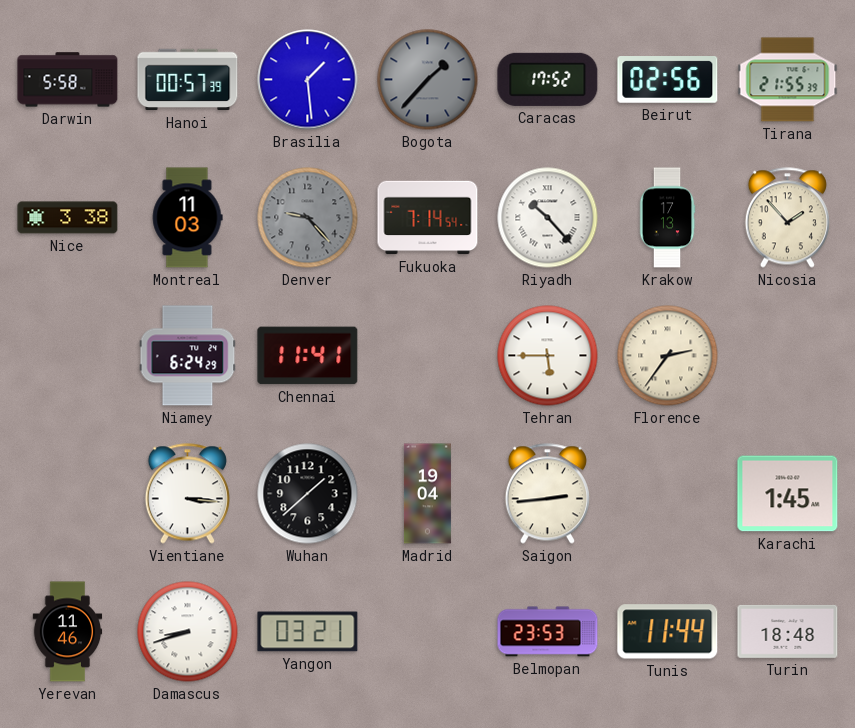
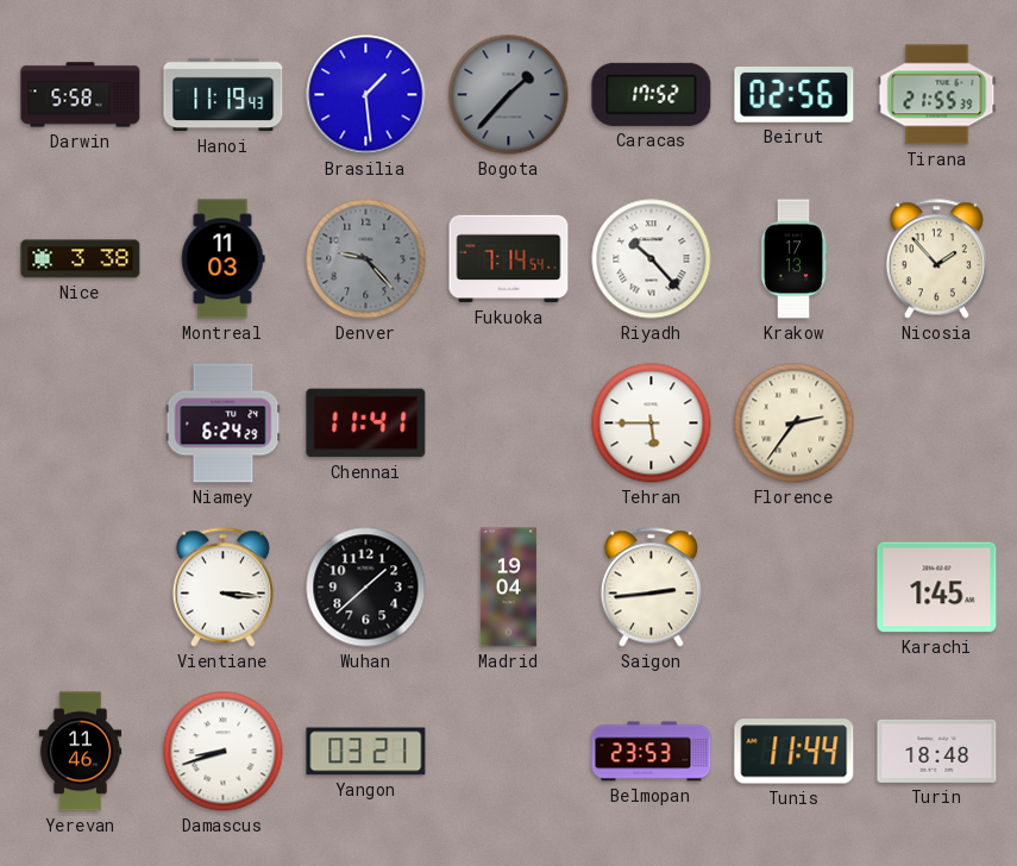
Hanoi: 00:57 -> 11:19
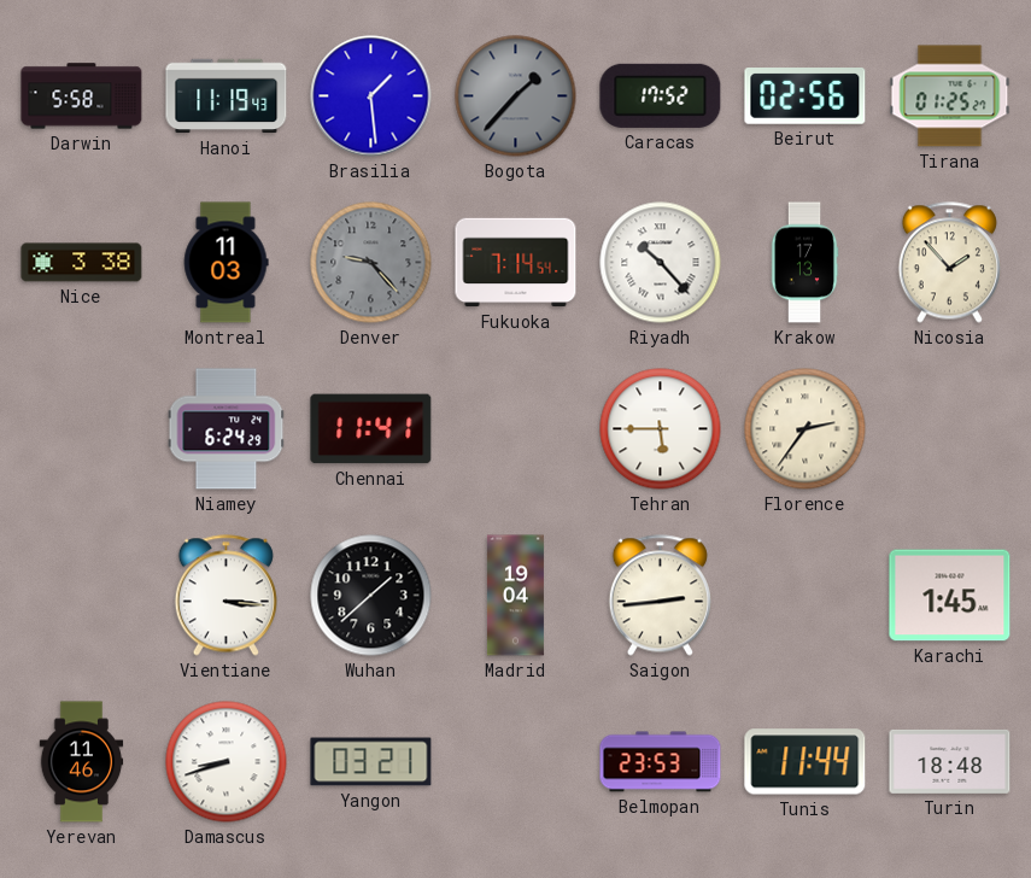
Tirana: 21:55 -> 01:25
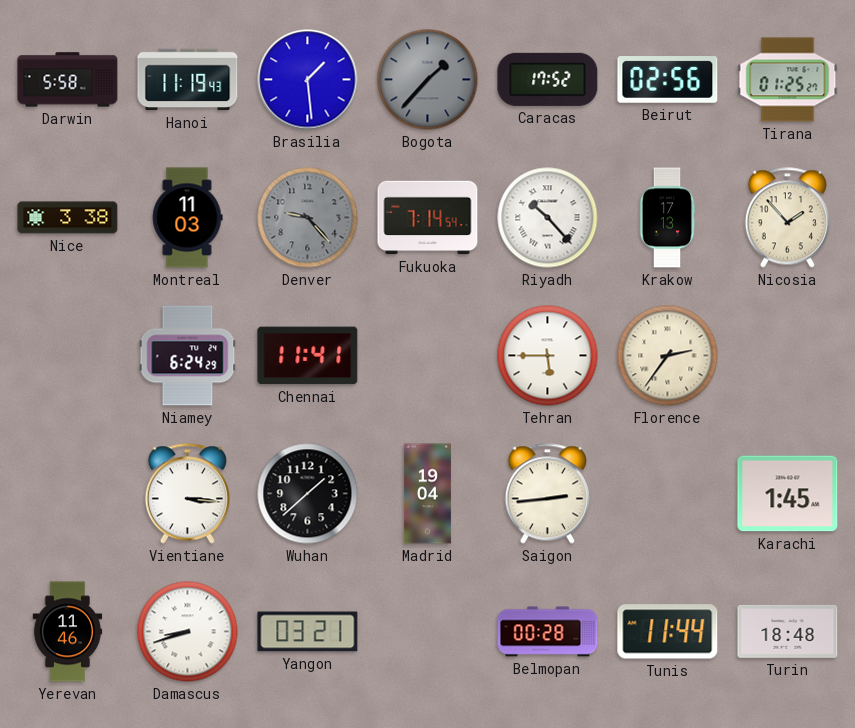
Belmopan: 23:53 -> 00:28
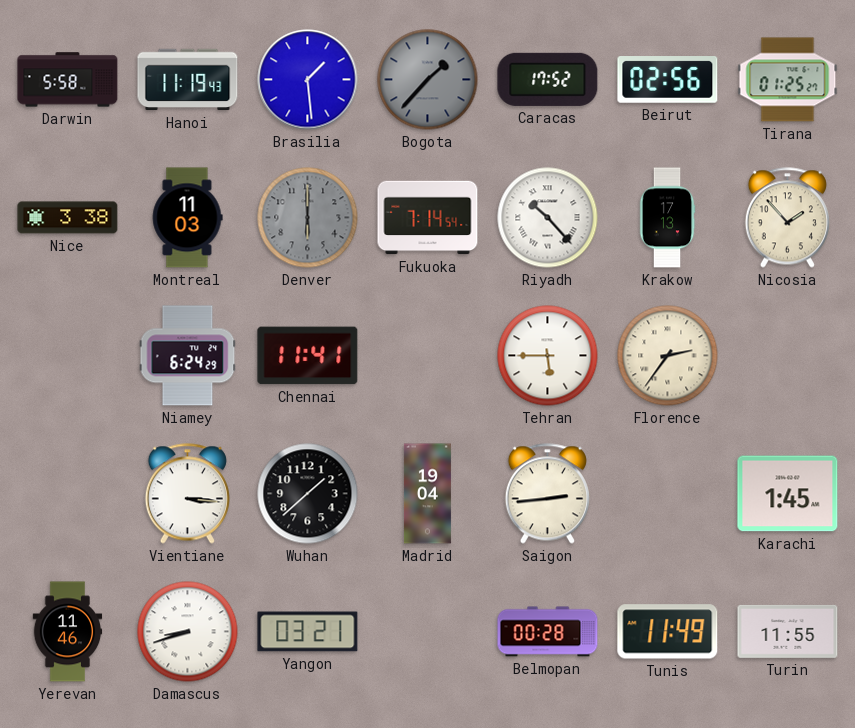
Denver: 9:23 -> 6:00
Tunis: 11:44 -> 11:49
Turin: 18:48 -> 11:55
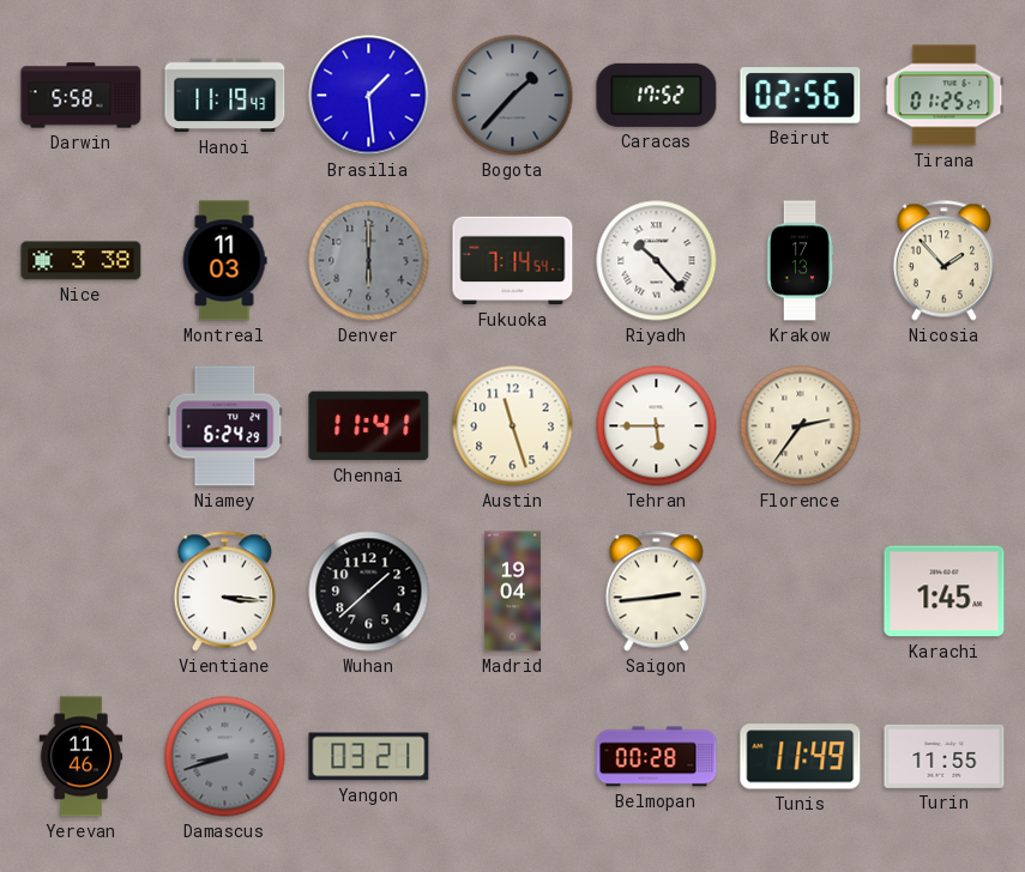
Austin: none -> 11:27
Damascus dial: white -> grey
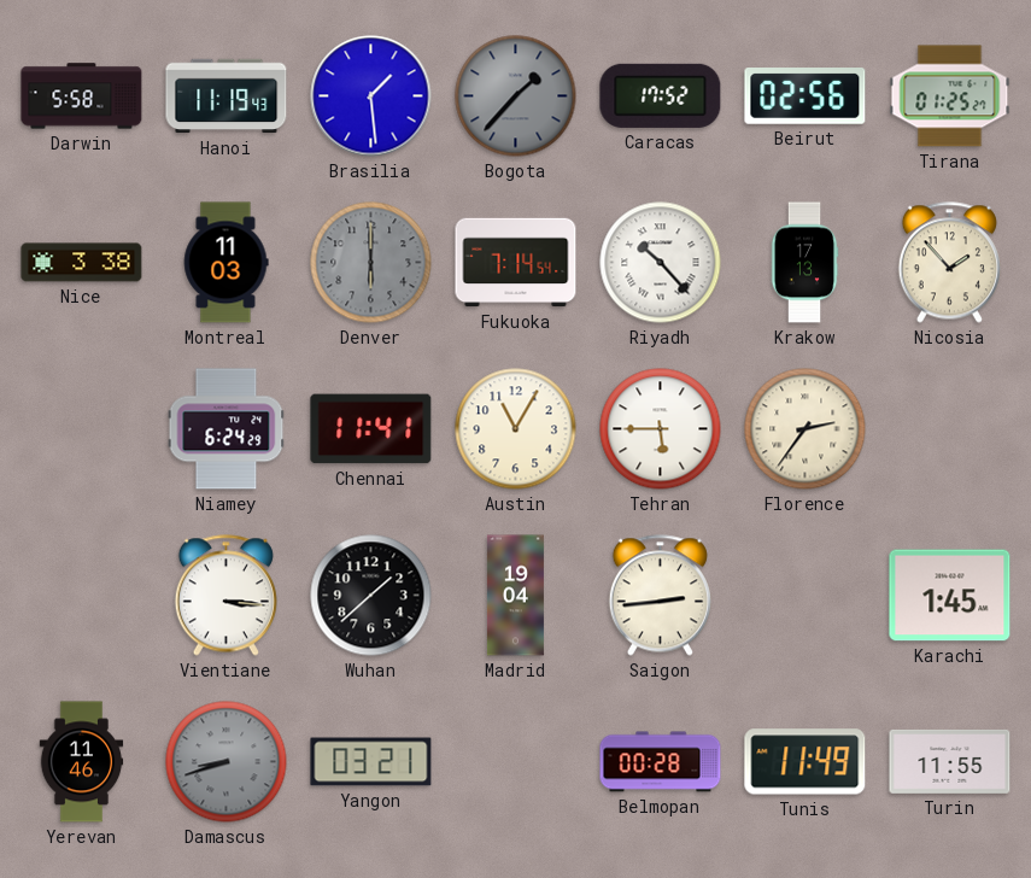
Austin: 11:27 -> 11:05
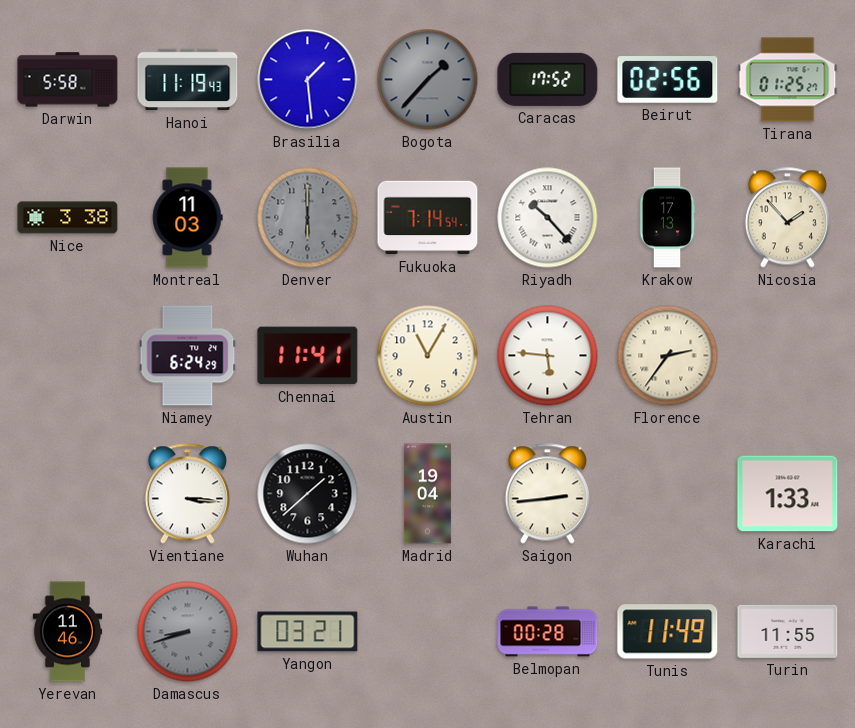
Tehran: 5:45 -> 5:46
Karachi: 1:45 -> 1:33
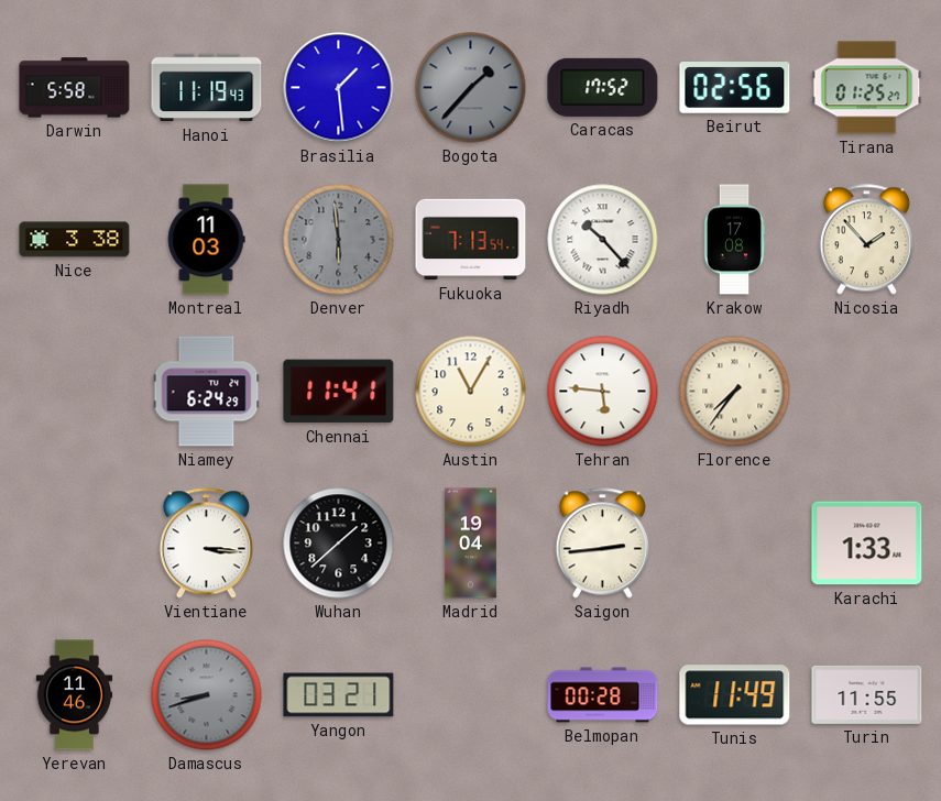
Denver: 6:00 -> 5:59
Fukuoka: 7:14 -> 7:13
Krakow: 17:13 -> 17:08
Florence: 2:36 -> 7:36
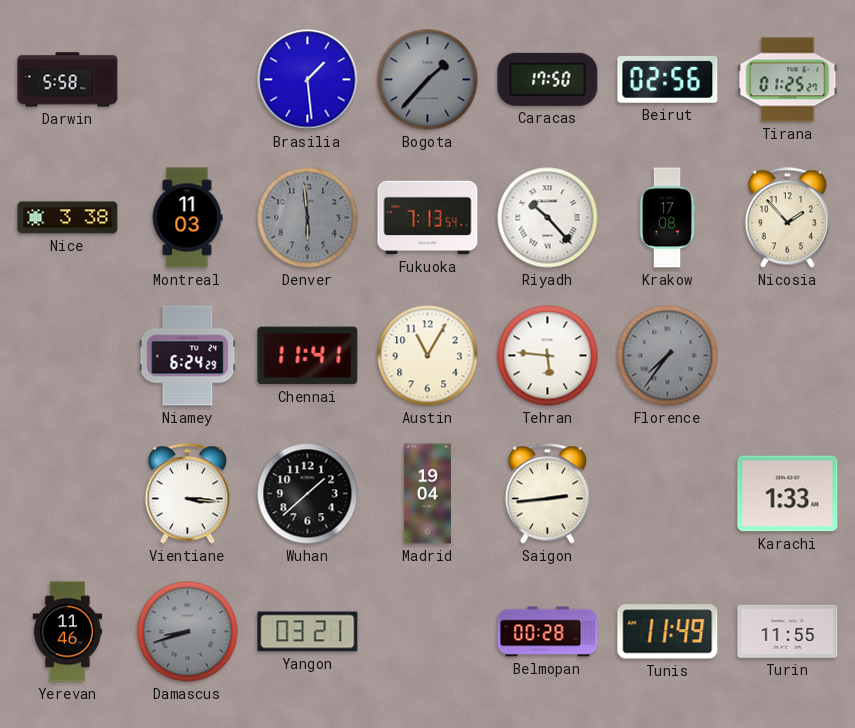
Hanoi: 11:19 -> none
Caracas: 17:52 -> 17:50
Florence dial: cream -> grey
